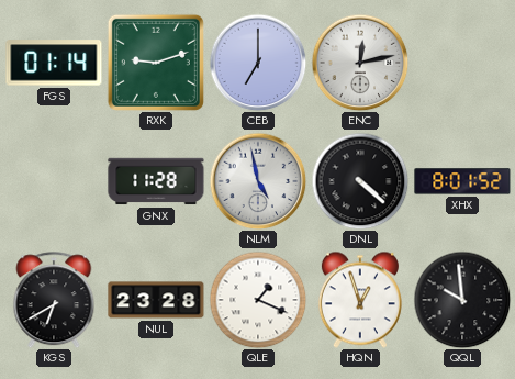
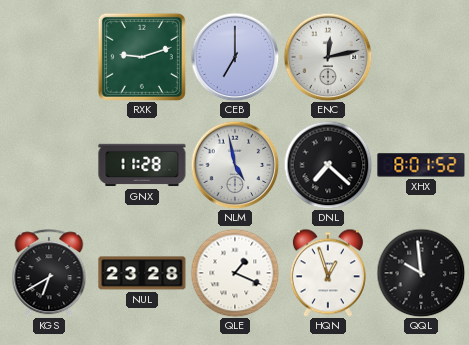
FGS: 01:14 -> none
DNL: 4:22 -> 7:22
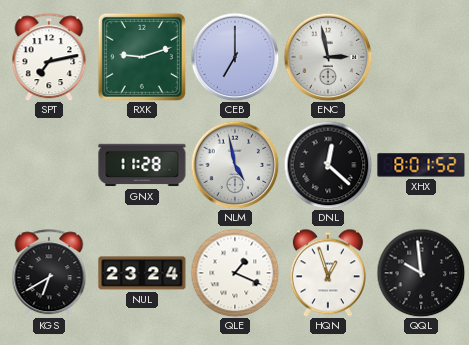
SPT: none -> 7:13
ENC: 12:13 -> 2:58
DNL: 7:22 -> 12:22
NUL: 23:28 -> 23:24
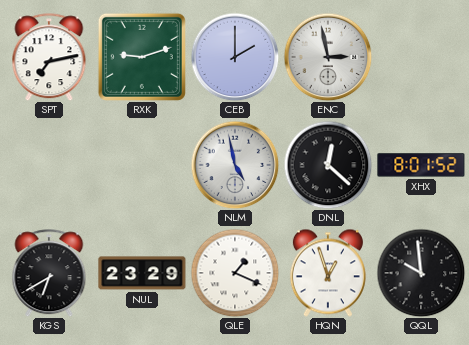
CEB: 7:00 -> 2:00
GNX: 11:28 -> none
NUL: 23:24 -> 23:29
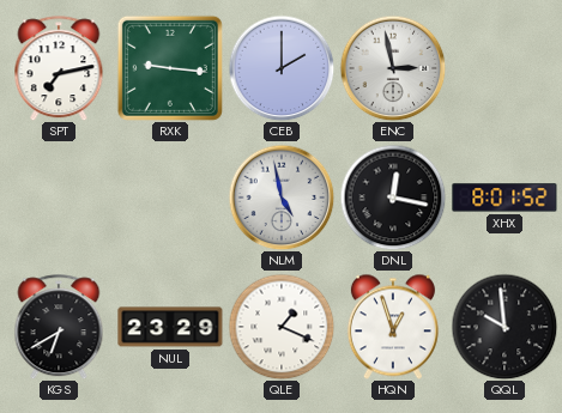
RXK: 9:12 -> 9:16
DNL: 12:22 -> 12:17
